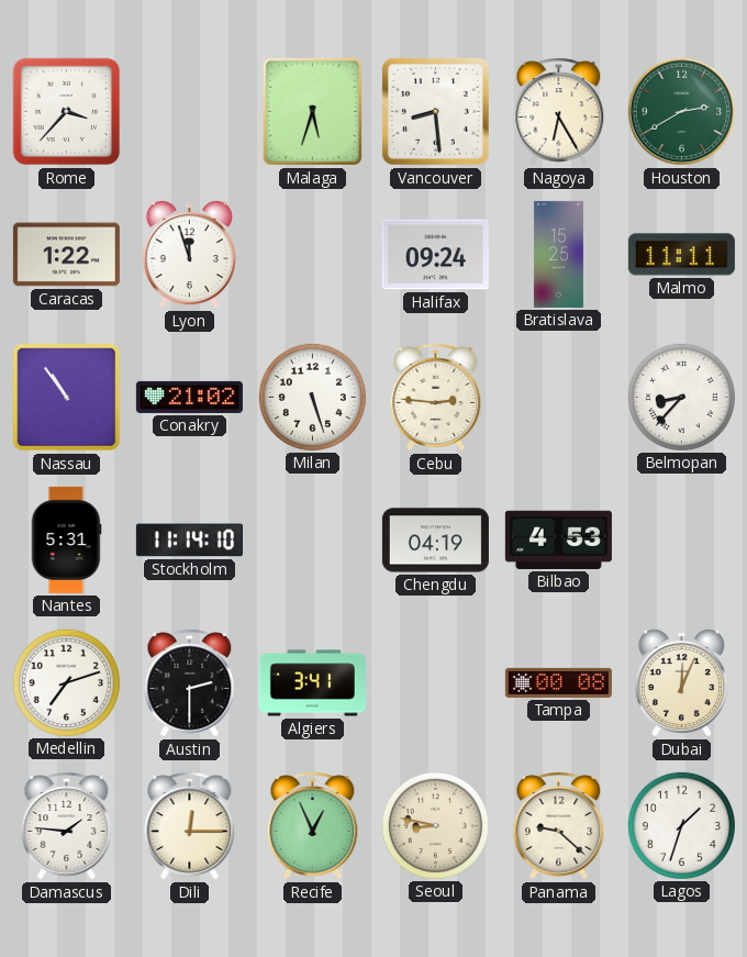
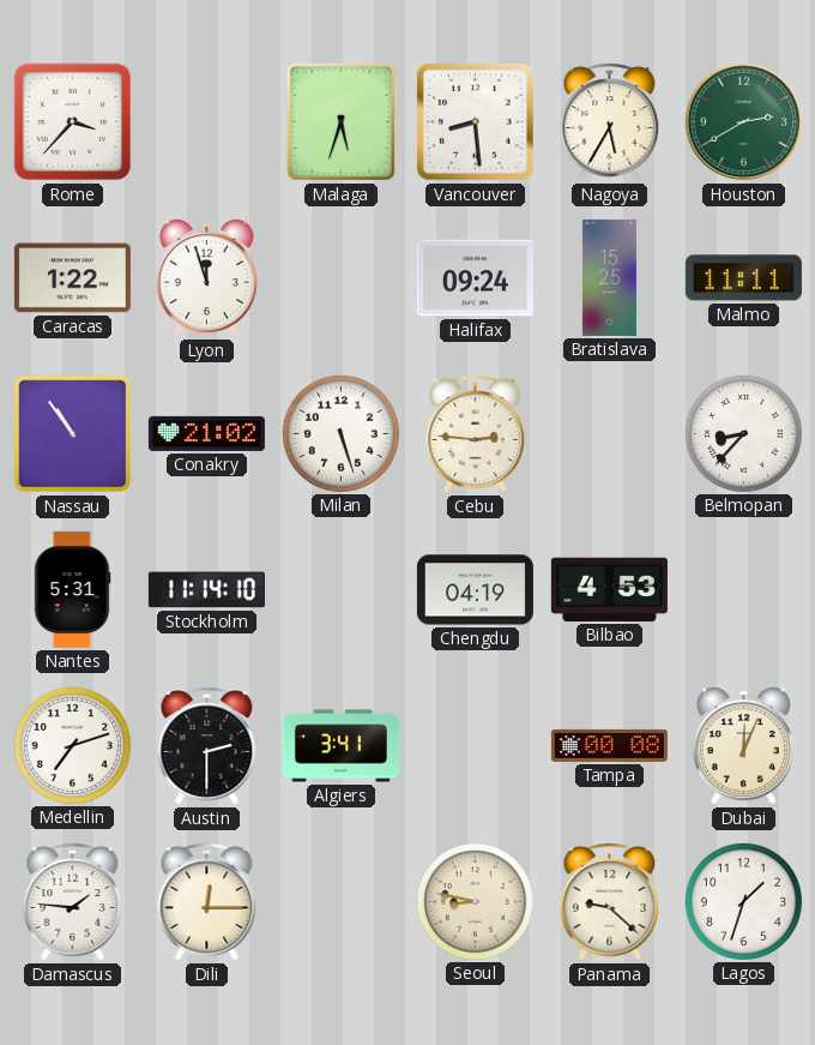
Nagoya: 6:25 -> 5:35
Recife: 12:56 -> none
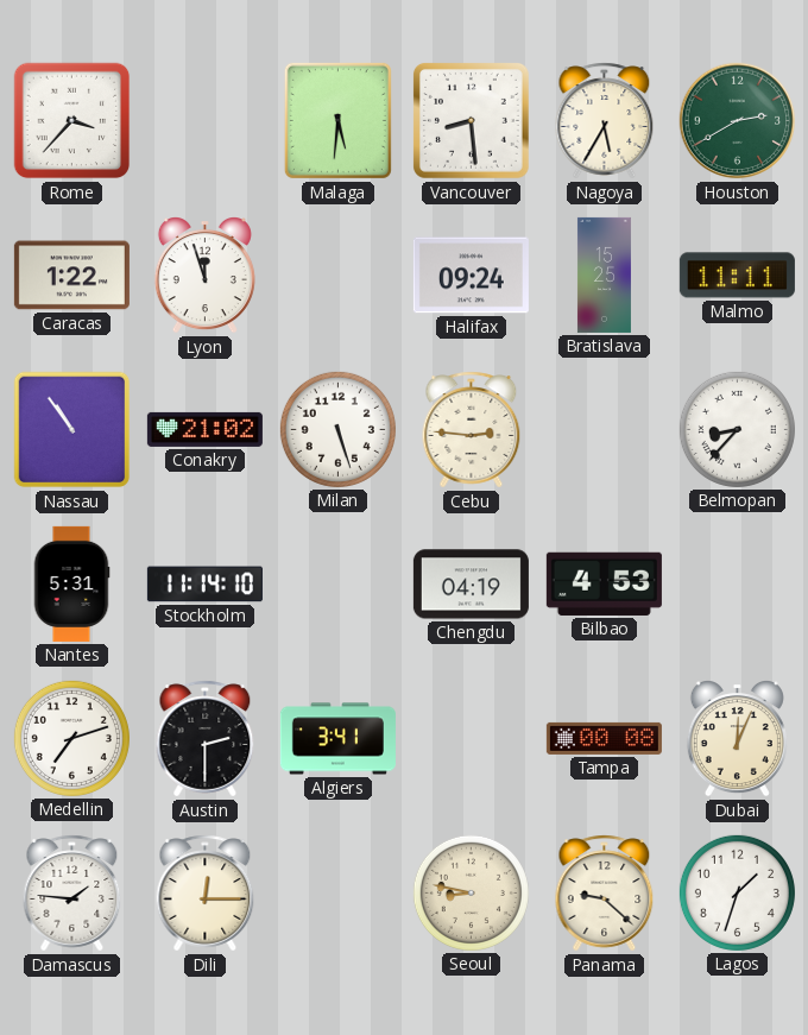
Malaga: 5:33 -> 5:31
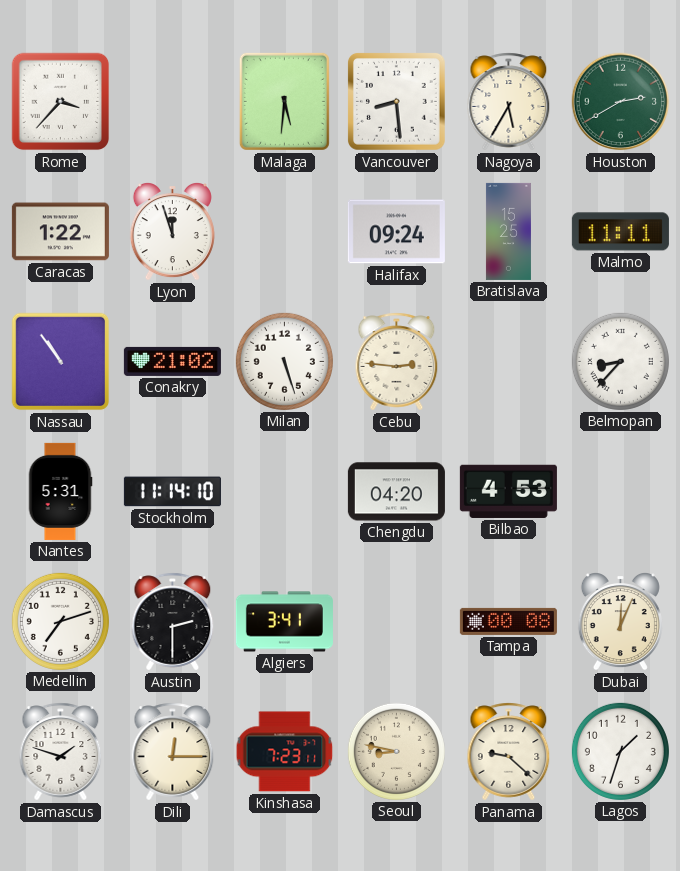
Chengdu: 04:19 -> 04:20
Damascus: 1:46 -> 1:48
Kinshasa: none -> 7:23
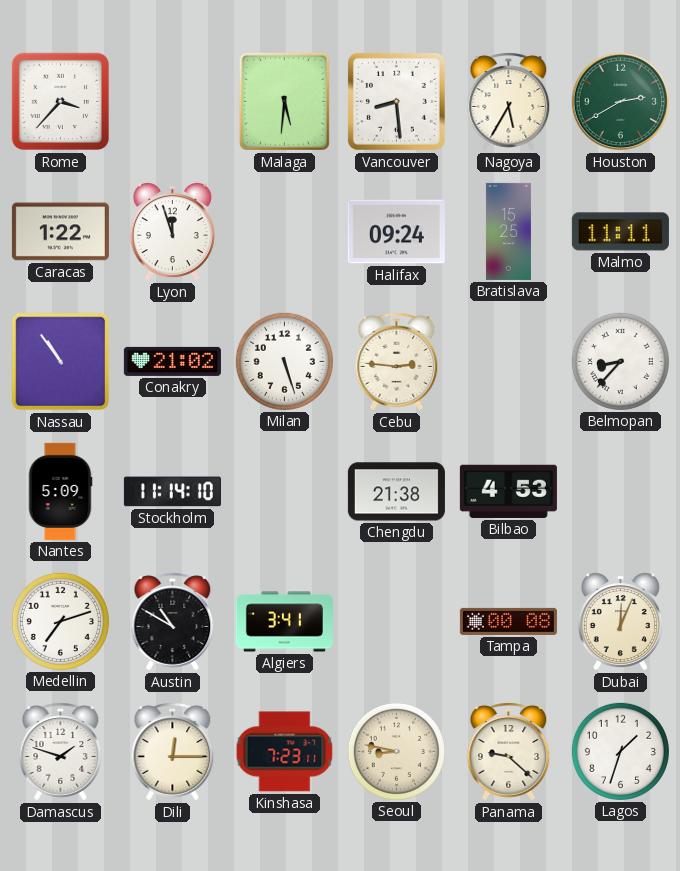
Nantes: 5:31 -> 5:09
Chengdu: 04:20 -> 21:38
Austin: 2:30 -> 10:50
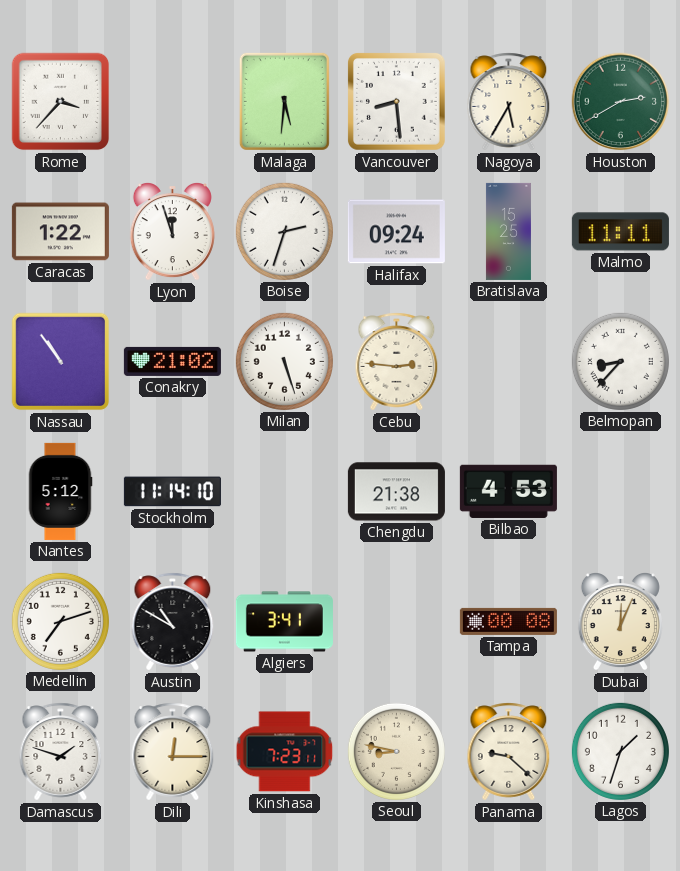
Boise: none -> 2:33
Nantes: 5:09 -> 5:12
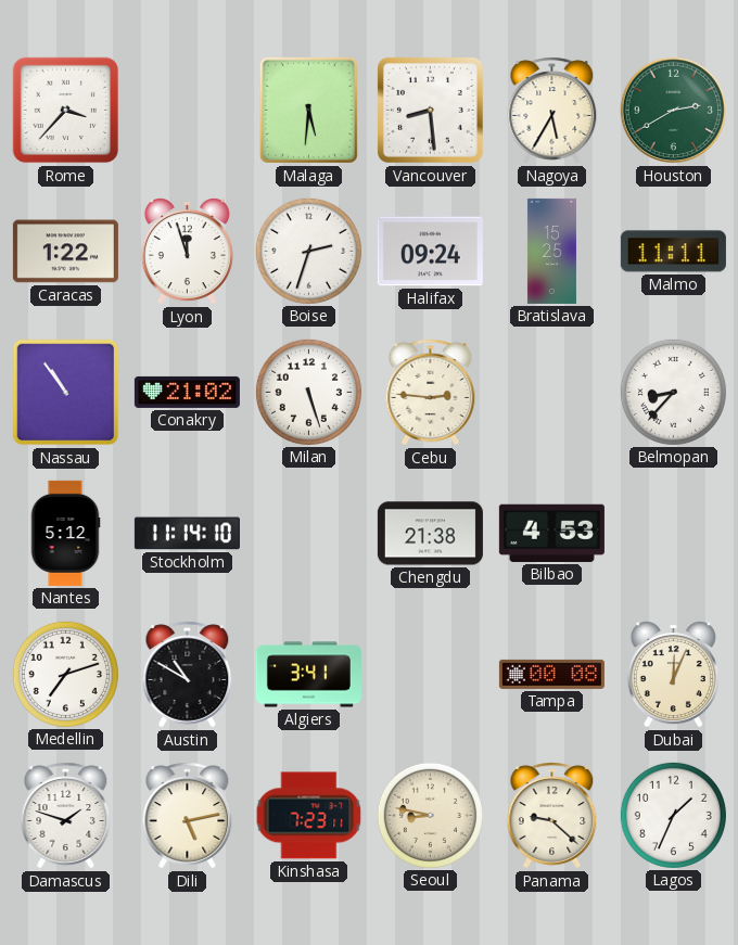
Dili: 12:15 -> 5:13
Lagos: 1:33 -> 1:34
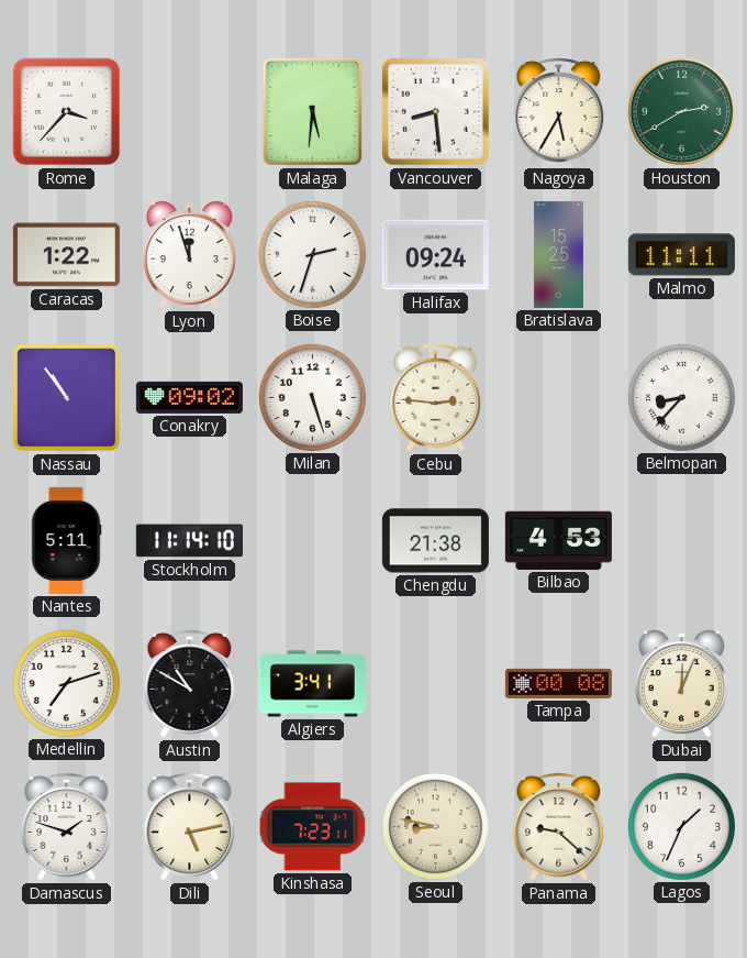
Conakry: 21:02 -> 09:02
Nantes: 5:12 -> 5:11
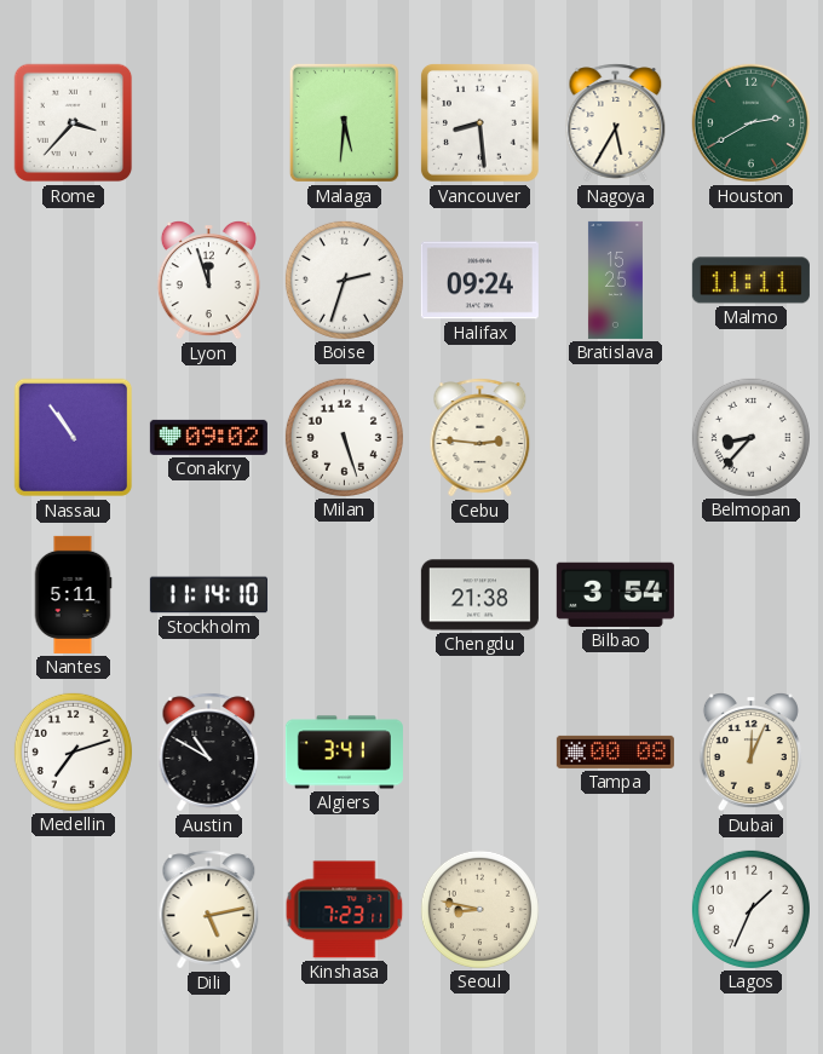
Caracas: 1:22 -> none
Bilbao: 4:53 -> 3:54
Damascus: 1:48 -> none
Panama: 9:22 -> none
